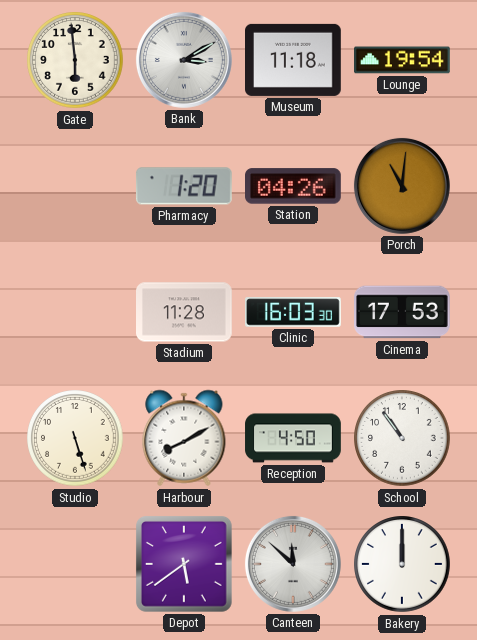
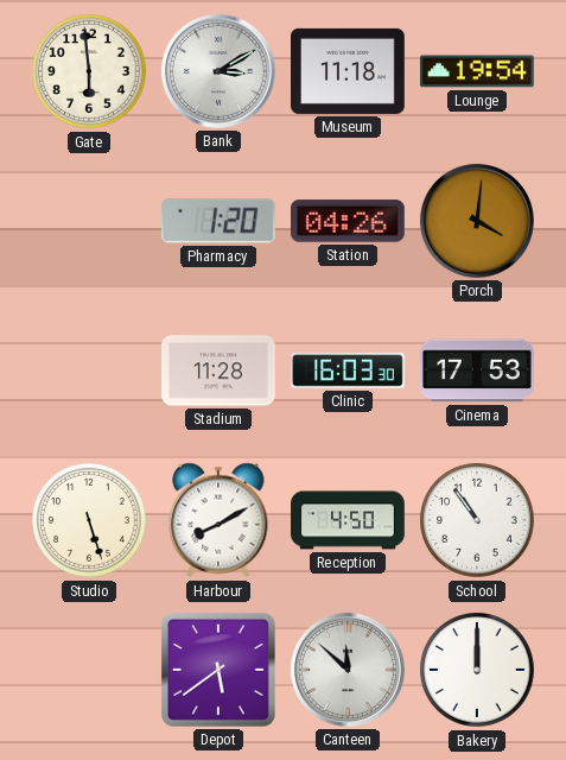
Porch: 11:01 -> 4:01
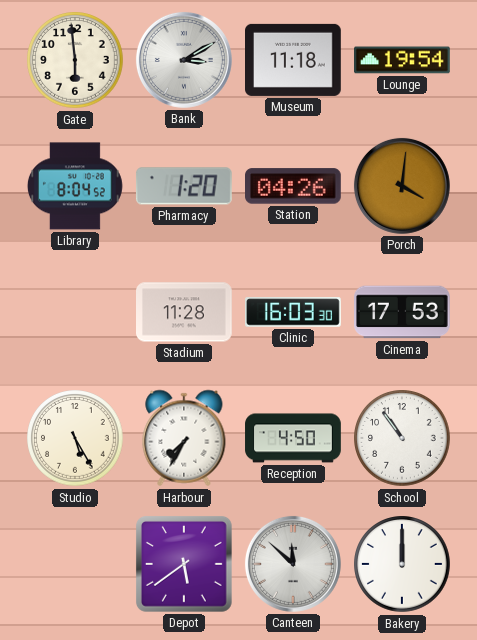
Library: none -> 8:04
Studio: 5:27 -> 5:25
Harbour: 8:10 -> 7:35
